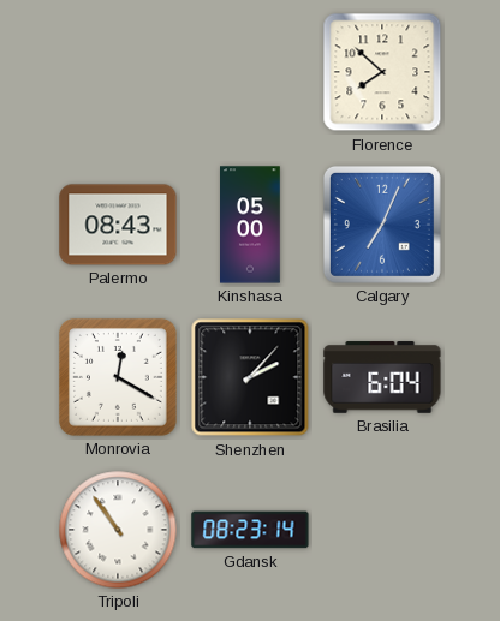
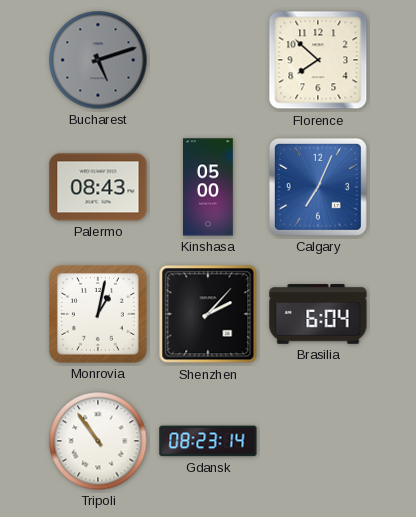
Bucharest: none -> 5:12
Monrovia: 12:20 -> 1:02
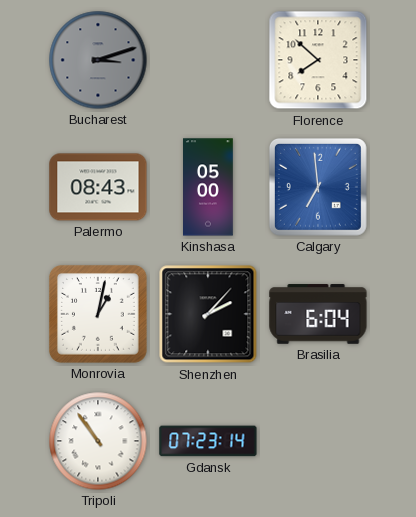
Bucharest: 5:12 -> 3:12
Calgary: 7:04 -> 6:59
Gdansk: 08:23 -> 07:23
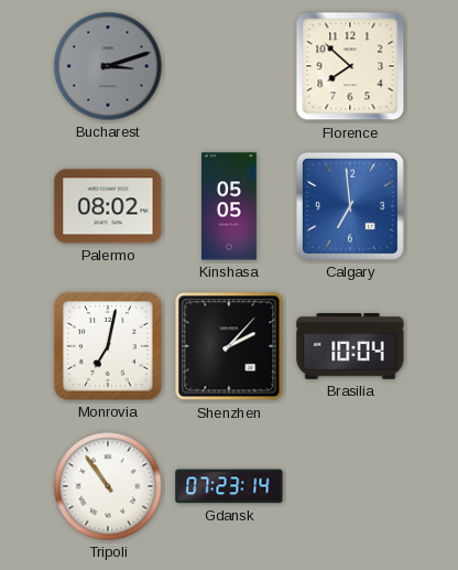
Palermo: 08:43 -> 08:02
Kinshasa: 05:00 -> 05:05
Monrovia: 1:02 -> 7:02
Brasilia: 6:04 -> 10:04
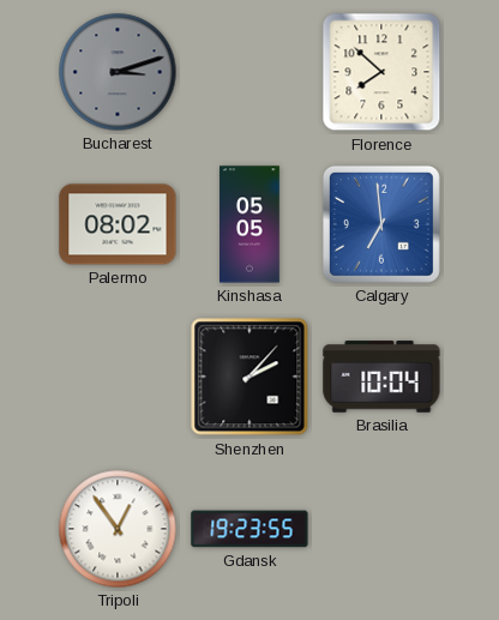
Monrovia: 7:02 -> none
Tripoli: 10:54 -> 12:54
Gdansk: 07:23 -> 19:23
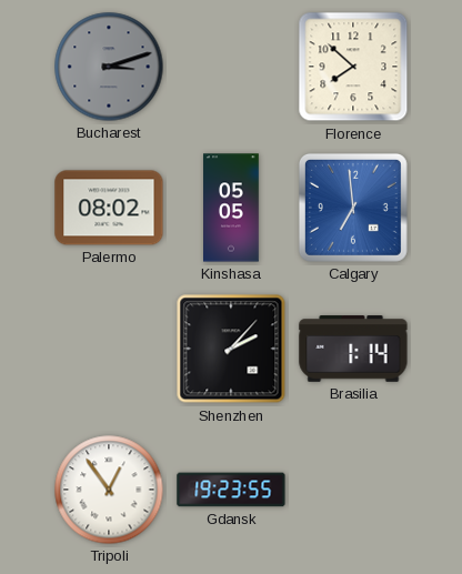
Brasilia: 10:04 -> 1:14
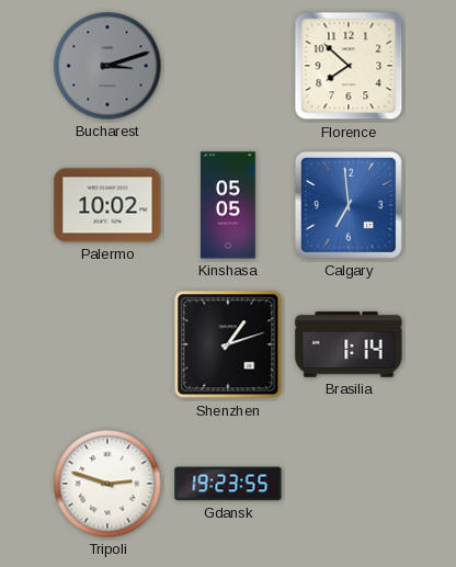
Palermo: 08:02 -> 10:02
Shenzhen: 2:07 -> 1:12
Tripoli: 12:54 -> 2:48
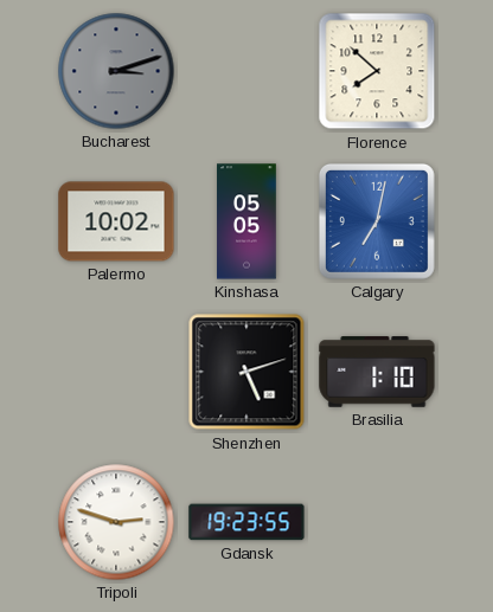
Calgary: 6:59 -> 7:02
Shenzhen: 1:12 -> 5:12
Brasilia: 1:14 -> 1:10
